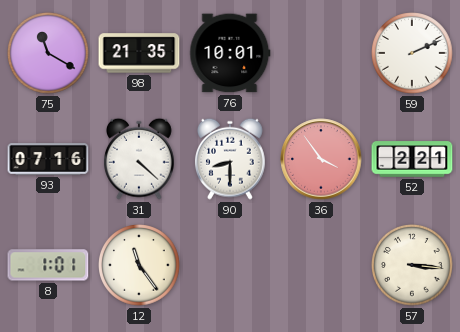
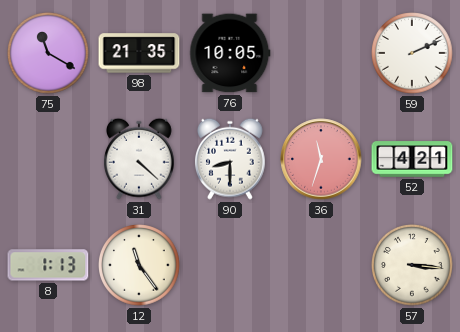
76: 10:01 -> 10:05
93: 07:16 -> none
36: 3:54 -> 11:33
52: 2:21 -> 4:21
8: 1:01 -> 1:13
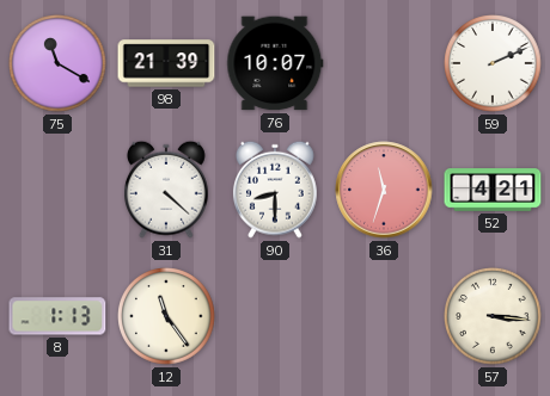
98: 21:35 -> 21:39
76: 10:05 -> 10:07
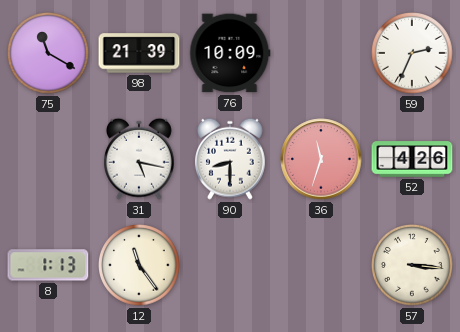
76: 10:07 -> 10:09
59: 2:11 -> 2:34
31: 4:22 -> 5:17
52: 4:21 -> 4:26
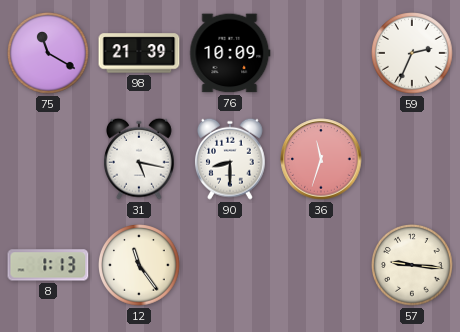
52: 4:26 -> none
57: 3:16 -> 9:16
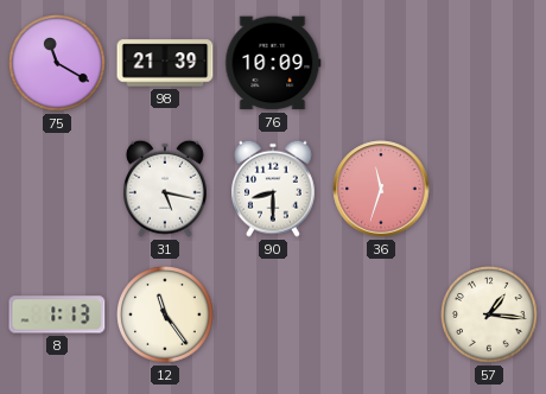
59: 2:34 -> none
57: 9:16 -> 1:16
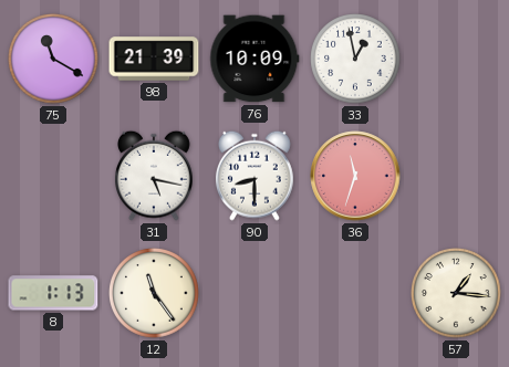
33: none -> 12:58
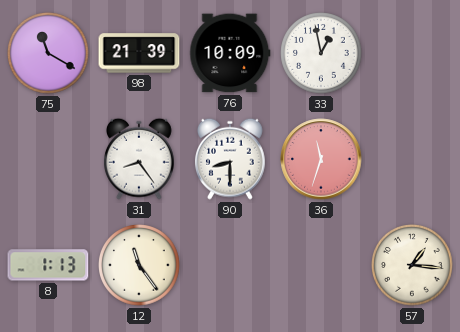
31: 5:17 -> 8:24
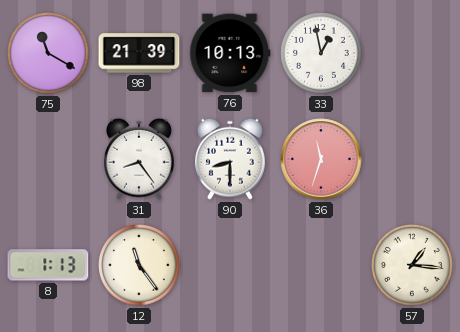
76: 10:09 -> 10:13
